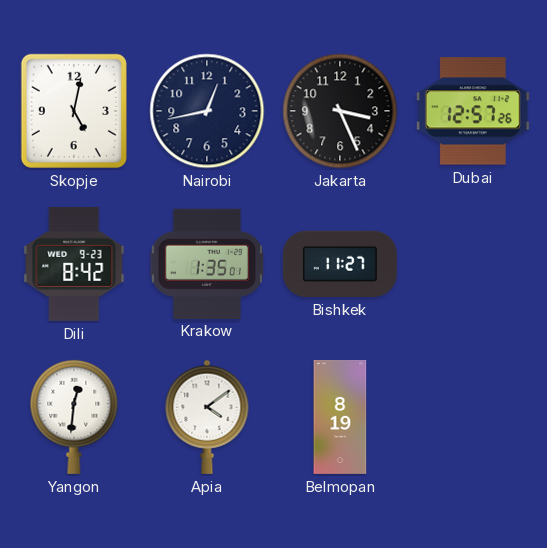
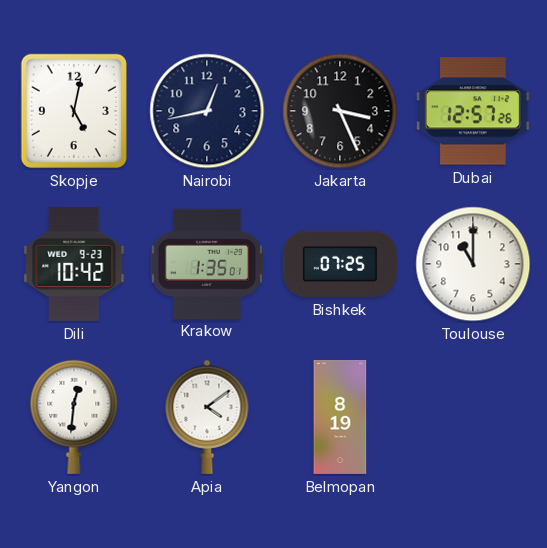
Dili: 8:42 -> 10:42
Bishkek: 11:27 -> 07:25
Toulouse: none -> 11:00
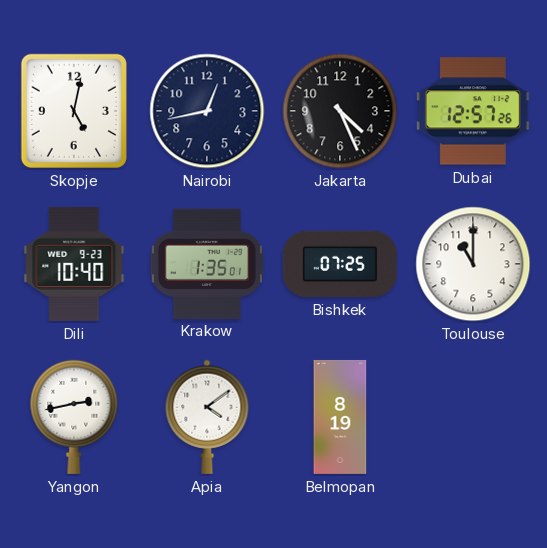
Jakarta: 3:26 -> 4:26
Dili: 10:42 -> 10:40
Yangon: 12:31 -> 2:43
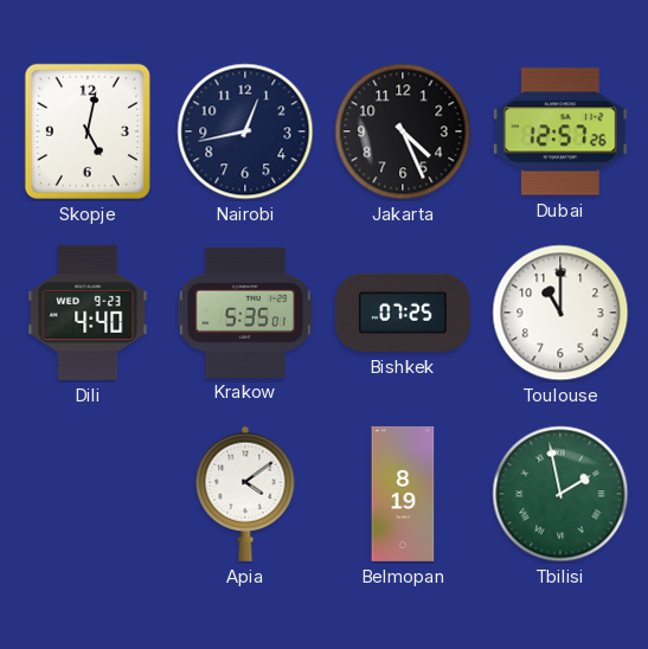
Dili: 10:40 -> 4:40
Krakow: 1:35 -> 5:35
Yangon: 2:43 -> none
Tbilisi: none -> 1:58
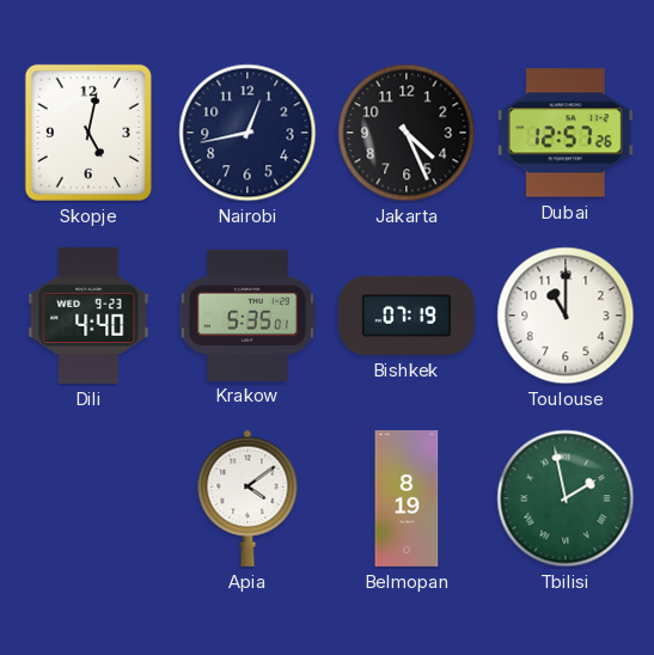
Bishkek: 07:25 -> 07:19
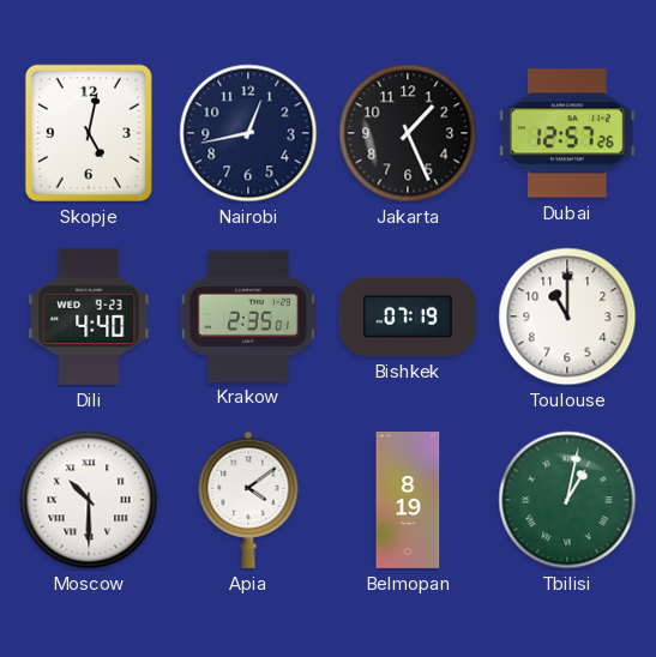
Jakarta: 4:26 -> 1:26
Krakow: 5:35 -> 2:35
Moscow: none -> 10:30
Tbilisi: 1:58 -> 1:02
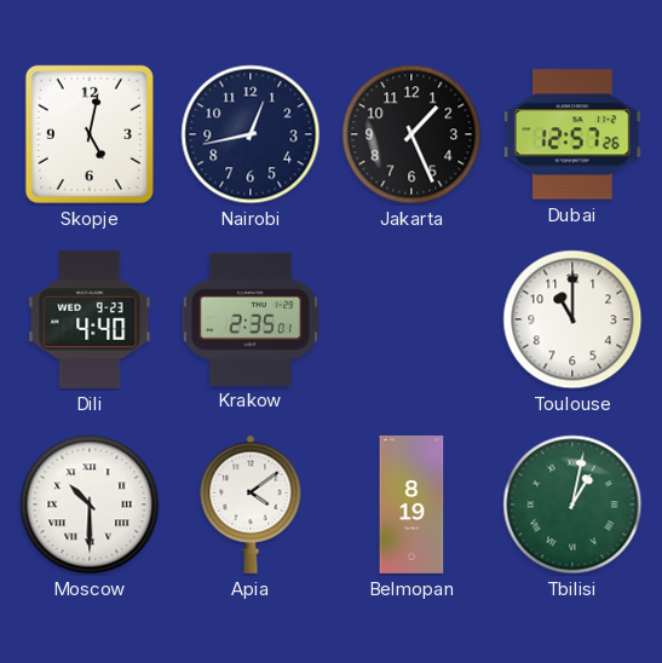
Bishkek: 07:19 -> none
